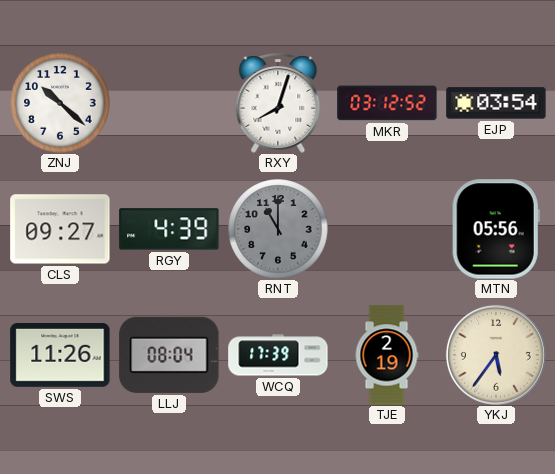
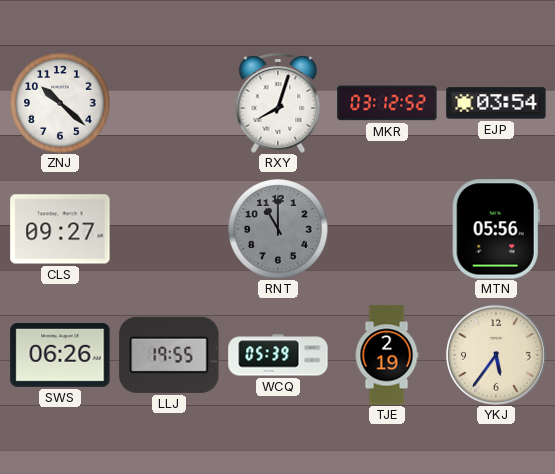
RGY: 4:39 -> none
SWS: 11:26 -> 06:26
LLJ: 08:04 -> 19:55
WCQ: 17:39 -> 05:39
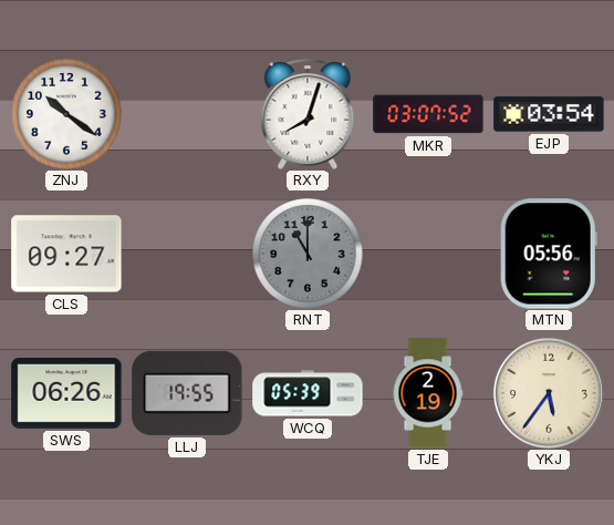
ZNJ: 10:22 -> 10:21
MKR: 03:12 -> 03:07
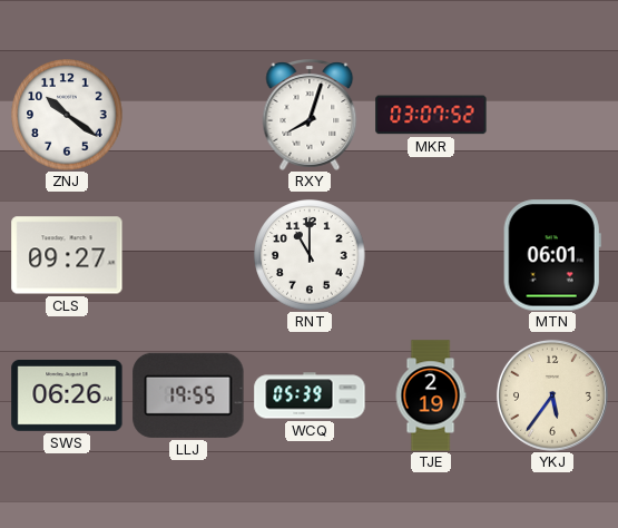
EJP: 03:54 -> none
RNT dial: grey -> white
MTN: 05:56 -> 06:01
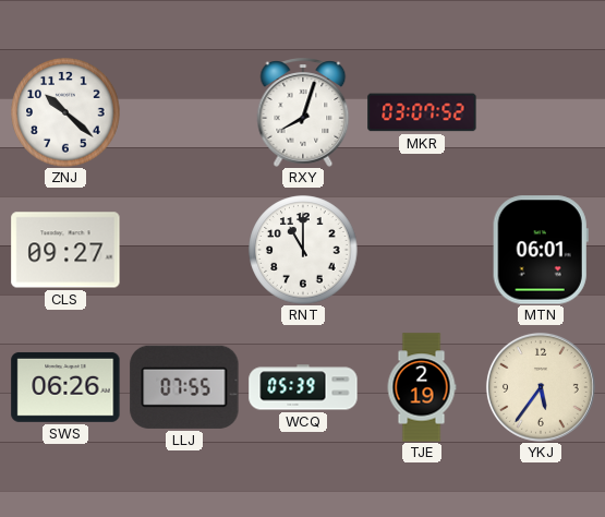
ZNJ: 10:21 -> 10:22
LLJ: 19:55 -> 07:55
